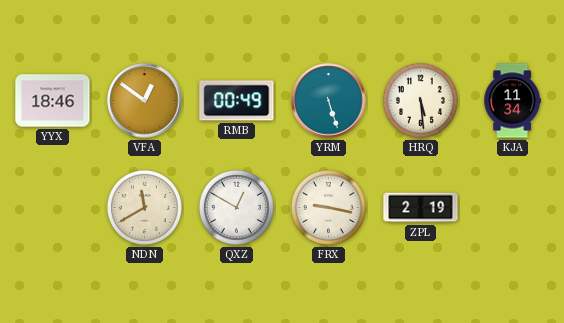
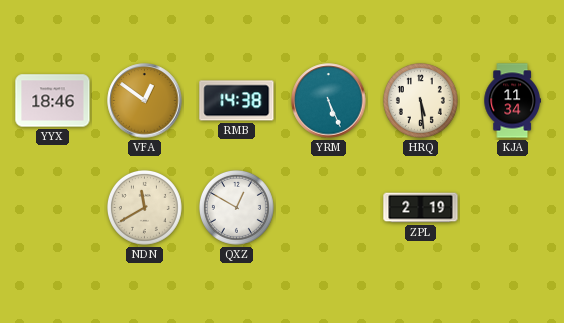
RMB: 00:49 -> 14:38
YRM: 5:27 -> 5:26
FRX: 9:17 -> none
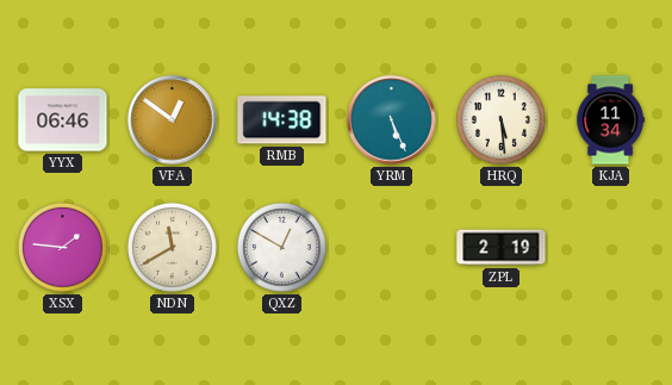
YYX: 18:46 -> 06:46
XSX: none -> 1:46
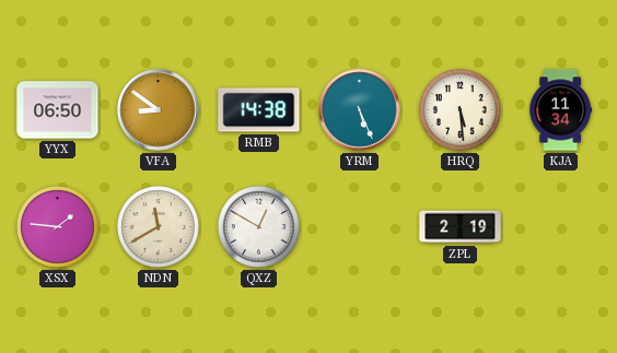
YYX: 06:46 -> 06:50
VFA: 12:51 -> 8:51
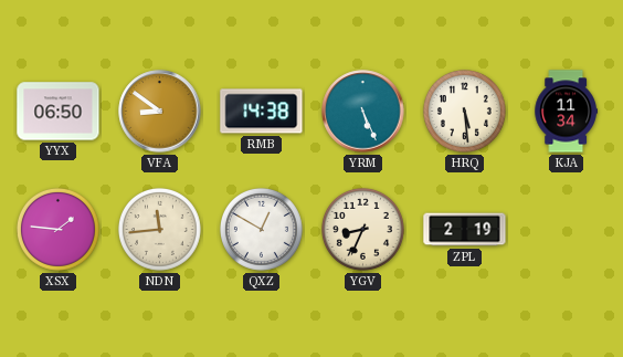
NDN: 11:40 -> 11:44
YGV: none -> 8:34
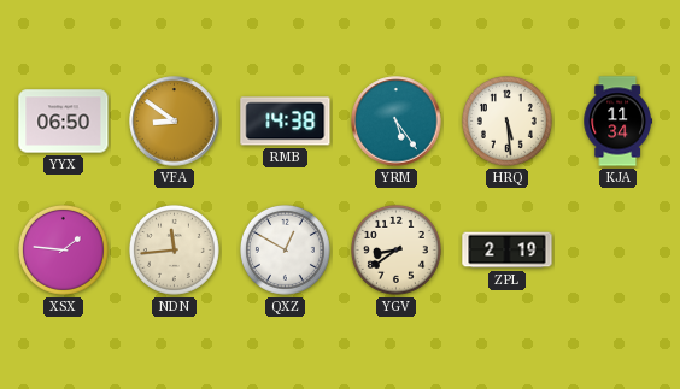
YRM: 5:26 -> 5:24
YGV: 8:34 -> 8:39
